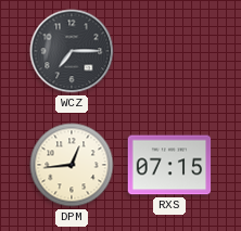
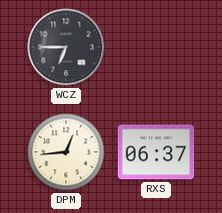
WCZ: 7:15 -> 6:45
RXS: 07:15 -> 06:37
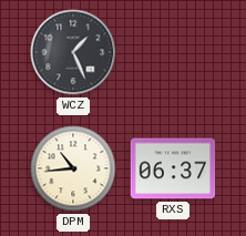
WCZ: 6:45 -> 1:26
DPM: 12:44 -> 10:44
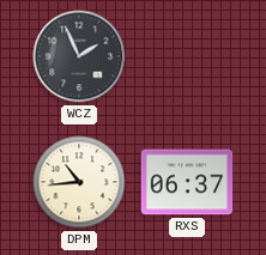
WCZ: 1:26 -> 1:56
